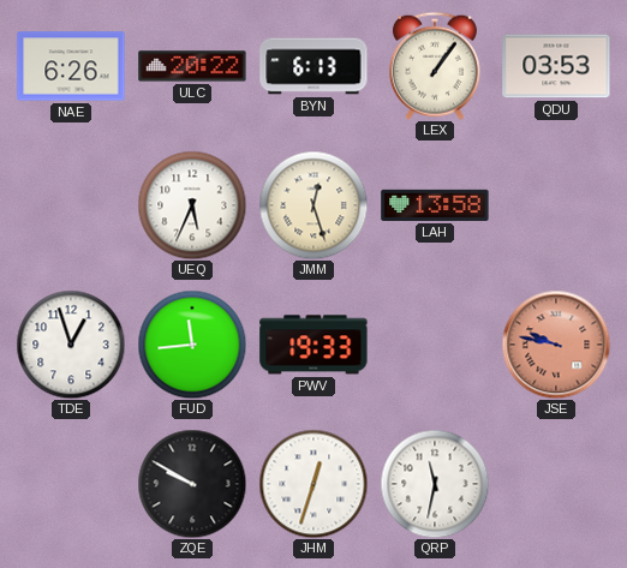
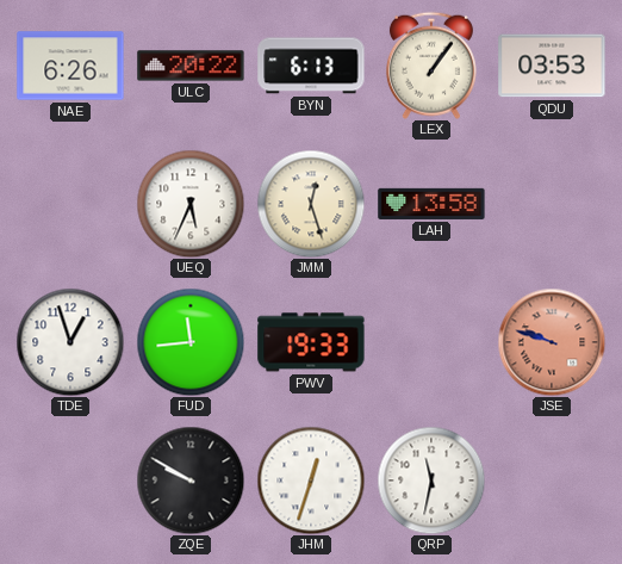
JSE: 9:47 -> 9:48
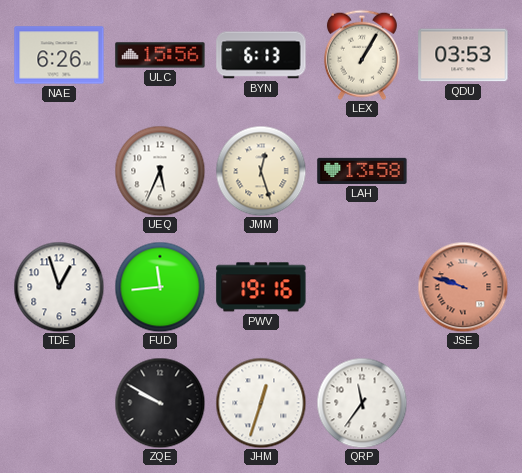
ULC: 20:22 -> 15:56
LEX: 1:06 -> 1:05
PWV: 19:33 -> 19:16
QRP: 11:32 -> 11:36
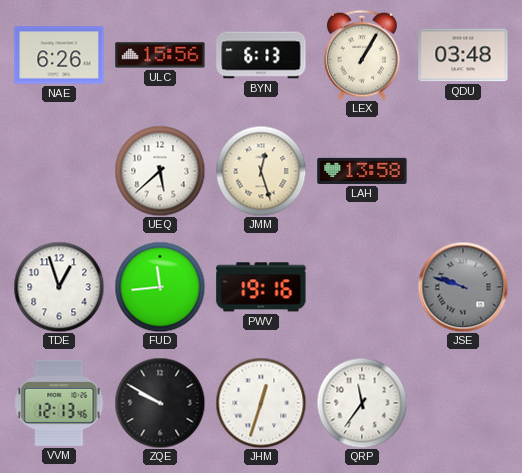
QDU: 03:53 -> 03:48
UEQ: 5:34 -> 5:38
JSE dial: salmon -> grey
VVM: none -> 12:13
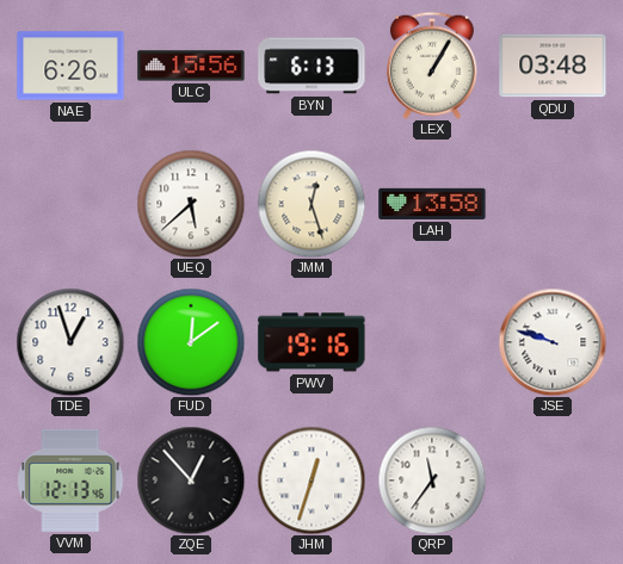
FUD: 11:44 -> 12:09
JSE dial: grey -> white
ZQE: 9:50 -> 12:53
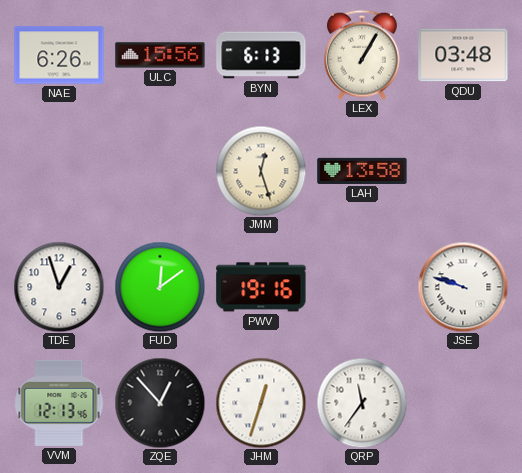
UEQ: 5:38 -> none
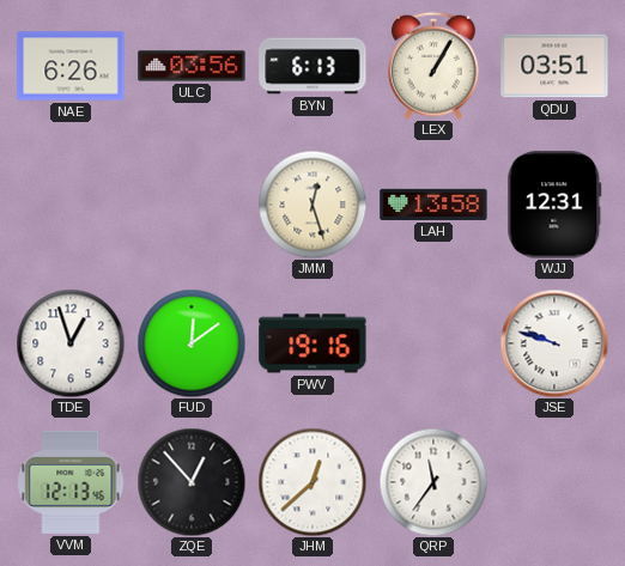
ULC: 15:56 -> 03:56
QDU: 03:48 -> 03:51
WJJ: none -> 12:31
JHM: 12:33 -> 12:38
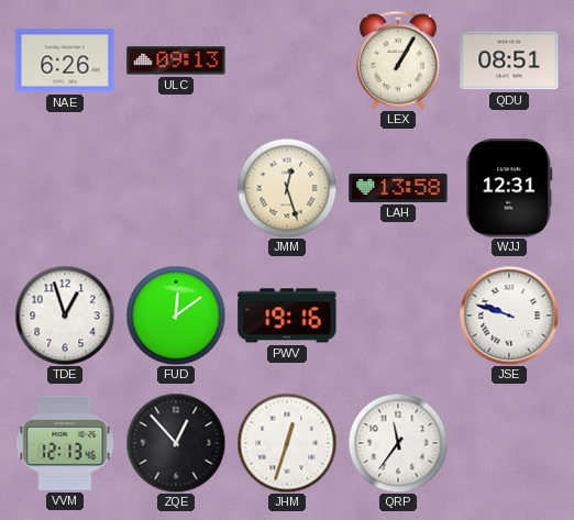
ULC: 03:56 -> 09:13
BYN: 6:13 -> none
QDU: 03:51 -> 08:51
JHM: 12:38 -> 12:33
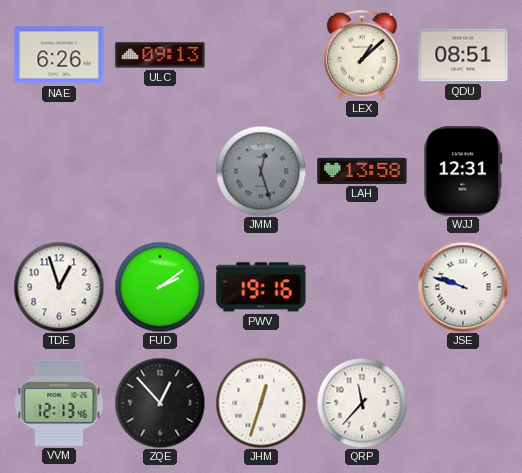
LEX: 1:05 -> 1:08
JMM dial: cream -> grey
FUD: 12:09 -> 2:09
QRP: 11:36 -> 11:37
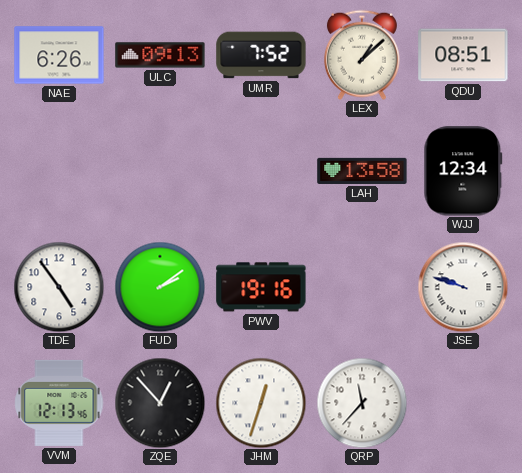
UMR: none -> 7:52
JMM: 12:27 -> none
WJJ: 12:31 -> 12:34
TDE: 12:57 -> 4:54
